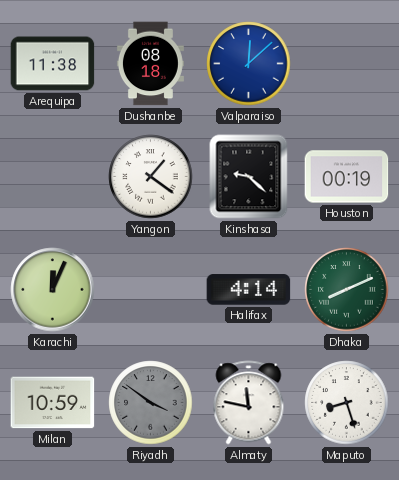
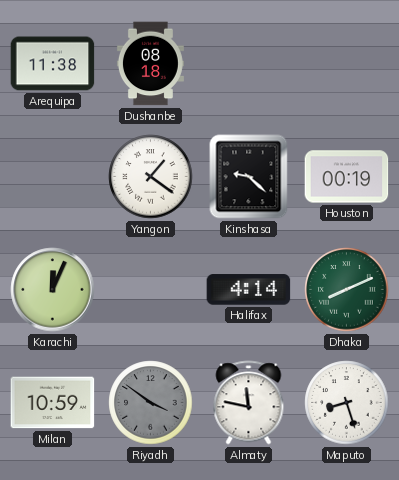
Valparaiso: 12:08 -> none
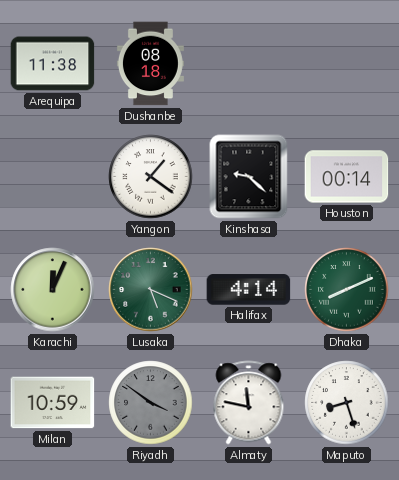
Houston: 00:19 -> 00:14
Lusaka: none -> 5:19
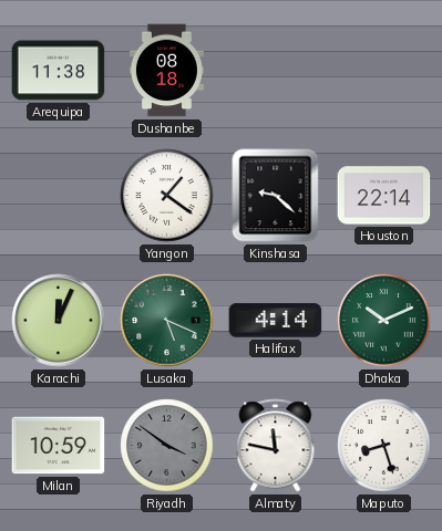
Houston: 00:14 -> 22:14
Dhaka: 8:11 -> 10:11
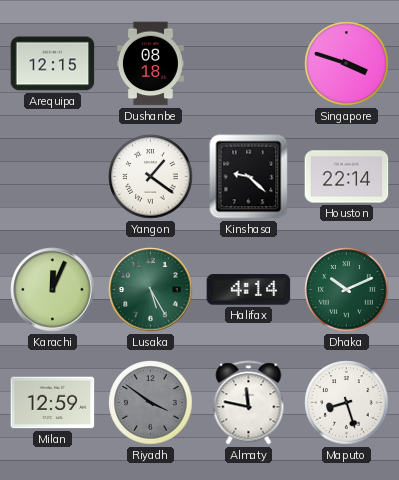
Arequipa: 11:38 -> 12:15
Singapore: none -> 3:48
Lusaka: 5:19 -> 5:25
Milan: 10:59 -> 12:59
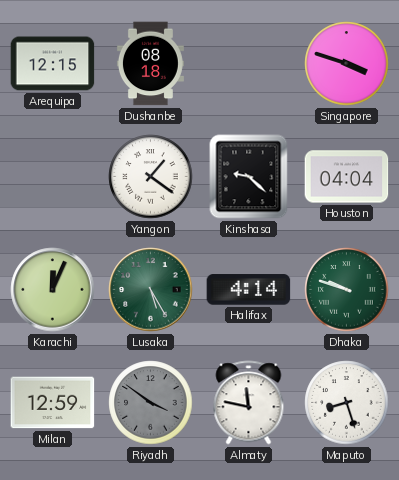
Houston: 22:14 -> 04:04
Dhaka: 10:11 -> 9:48
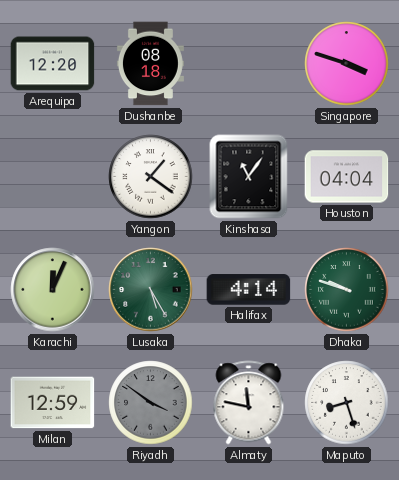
Arequipa: 12:15 -> 12:20
Kinshasa: 9:22 -> 11:06
